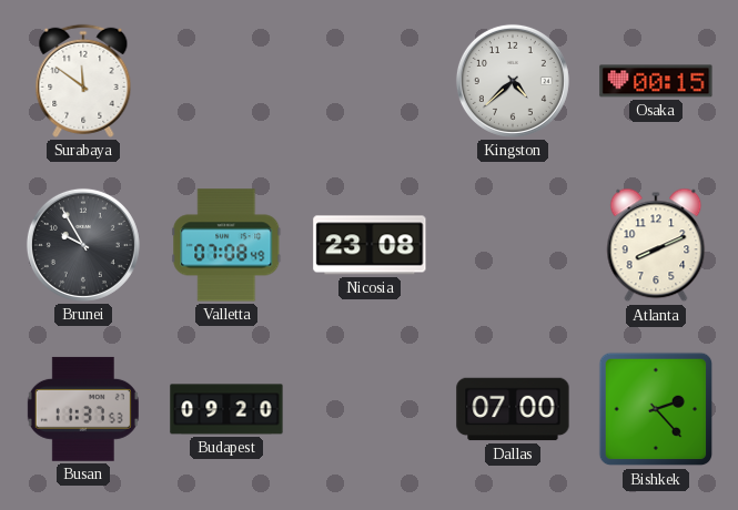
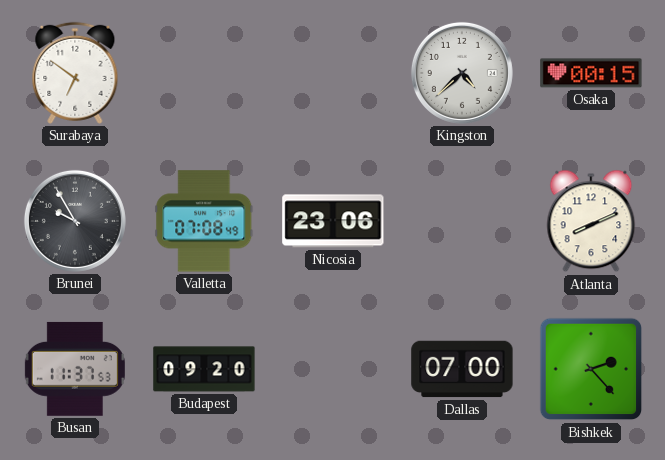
Surabaya: 11:51 -> 6:51
Nicosia: 23:08 -> 23:06
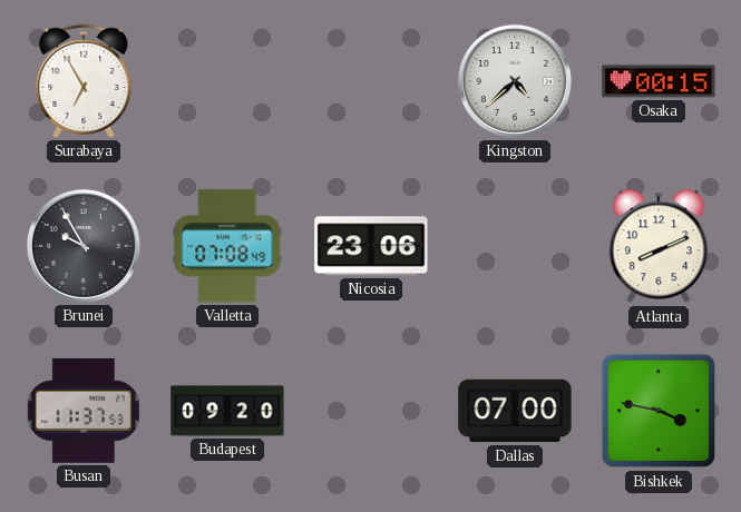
Surabaya: 6:51 -> 6:55
Bishkek: 2:23 -> 3:47
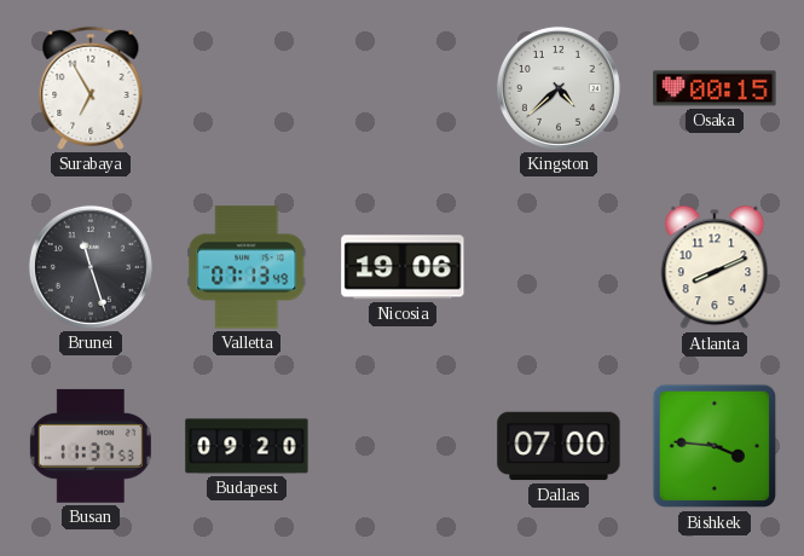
Brunei: 9:55 -> 11:27
Valletta: 07:08 -> 07:13
Nicosia: 23:06 -> 19:06
Bishkek: 3:47 -> 3:46
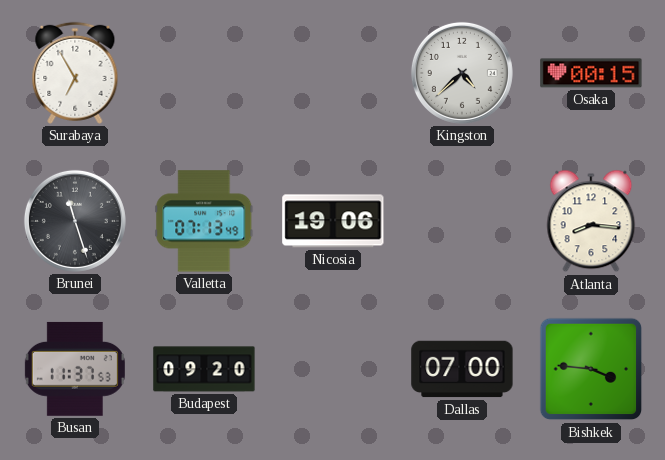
Atlanta: 8:11 -> 8:16
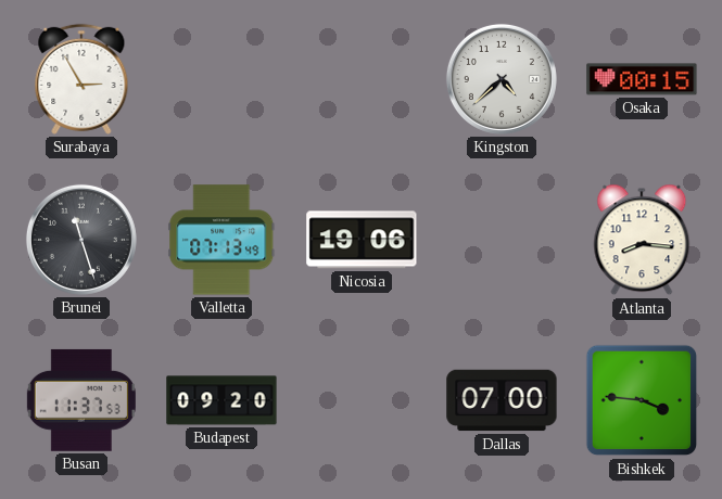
Surabaya: 6:55 -> 2:55
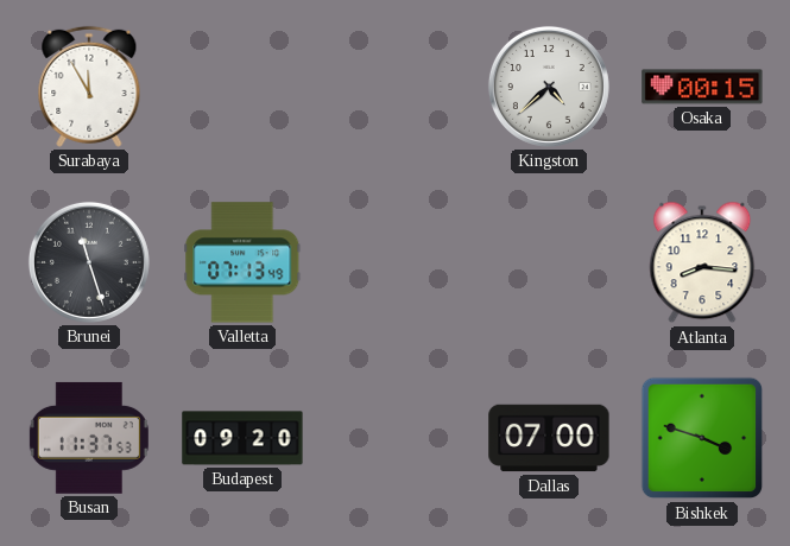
Surabaya: 2:55 -> 11:55
Nicosia: 19:06 -> none
Bishkek: 3:46 -> 3:48
